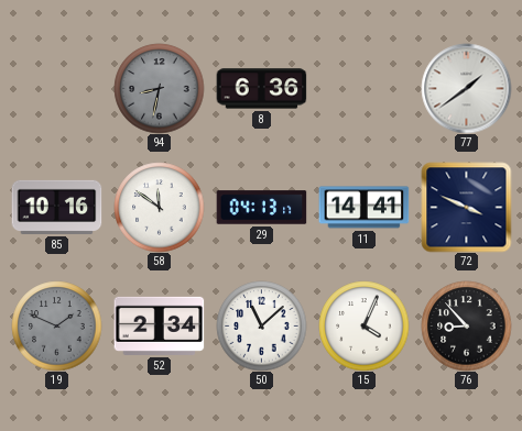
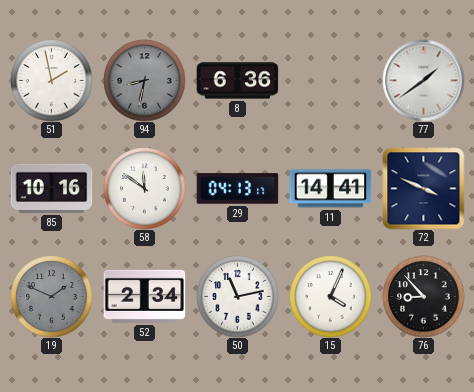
51: none -> 1:58
50: 11:08 -> 11:13
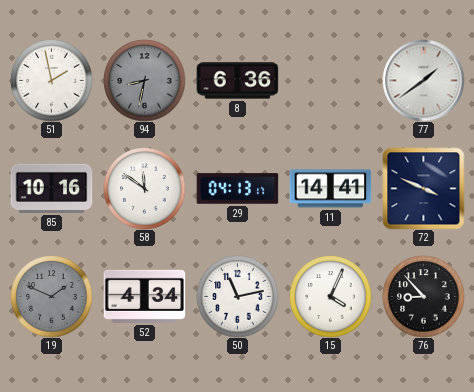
52: 2:34 -> 4:34
